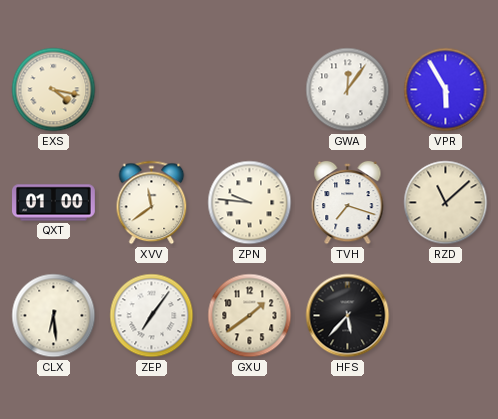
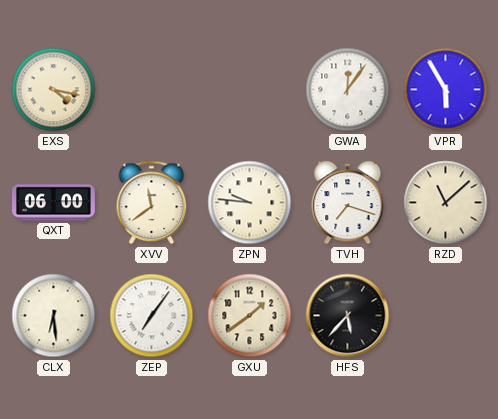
QXT: 01:00 -> 06:00
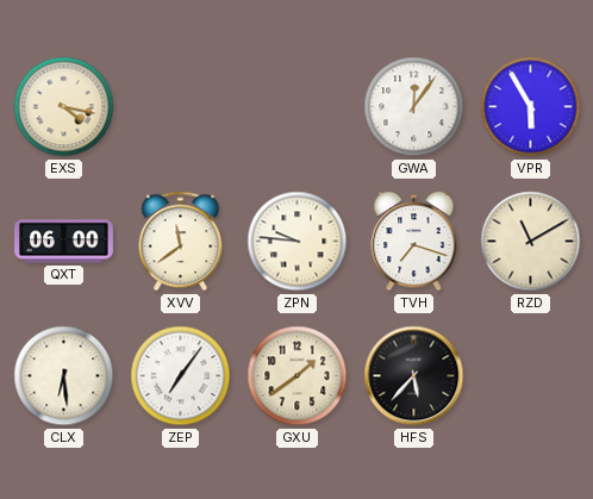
RZD: 11:08 -> 11:10
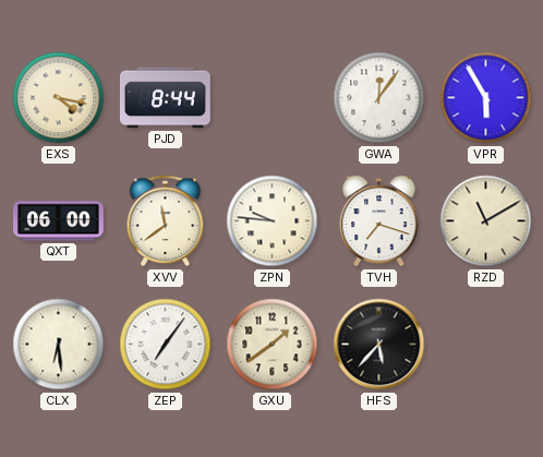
PJD: none -> 8:44
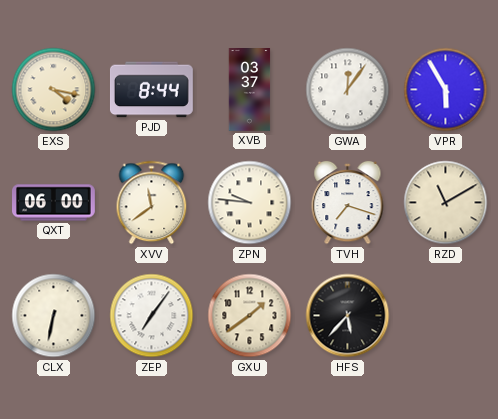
XVB: none -> 03:37
CLX: 6:29 -> 6:32
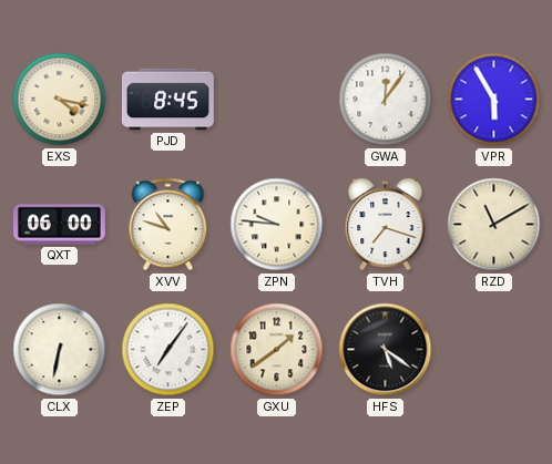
PJD: 8:44 -> 8:45
XVB: 03:37 -> none
XVV: 11:39 -> 10:48
HFS: 5:37 -> 5:21
